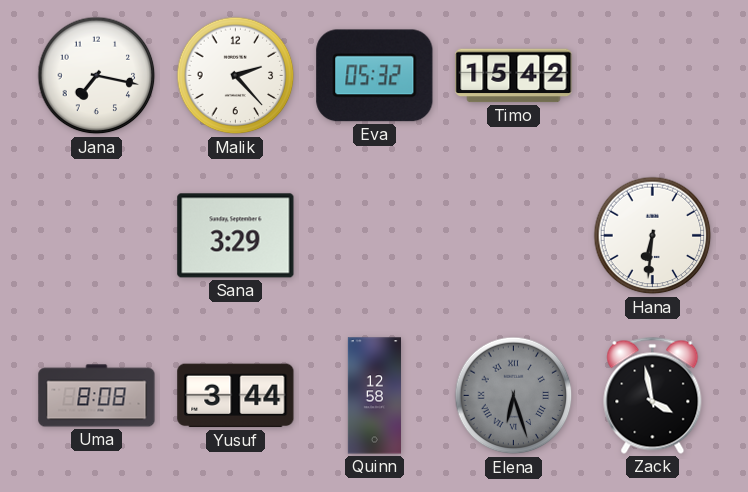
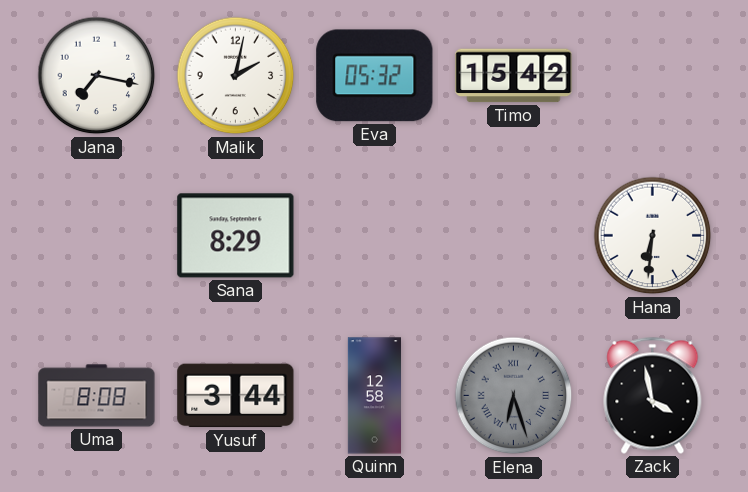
Malik: 2:23 -> 2:02
Sana: 3:29 -> 8:29
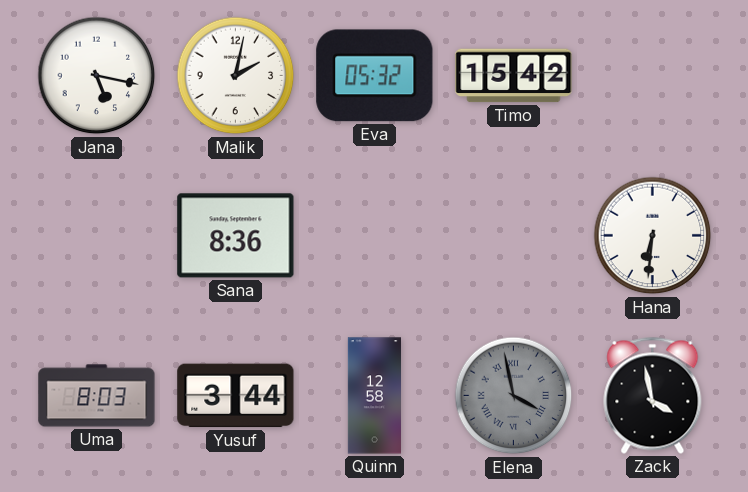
Jana: 7:17 -> 5:17
Sana: 8:29 -> 8:36
Uma: 8:08 -> 8:03
Elena: 6:27 -> 3:58
